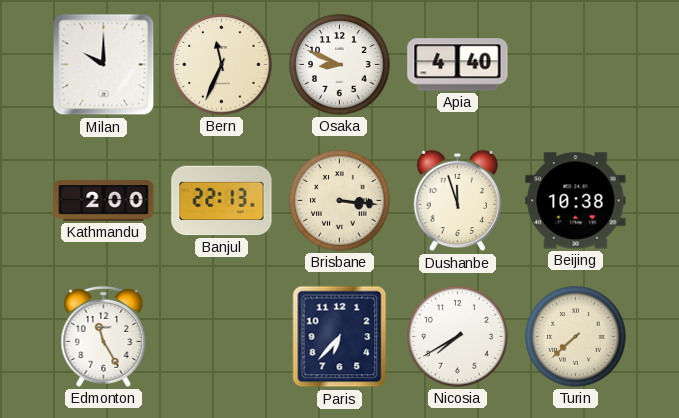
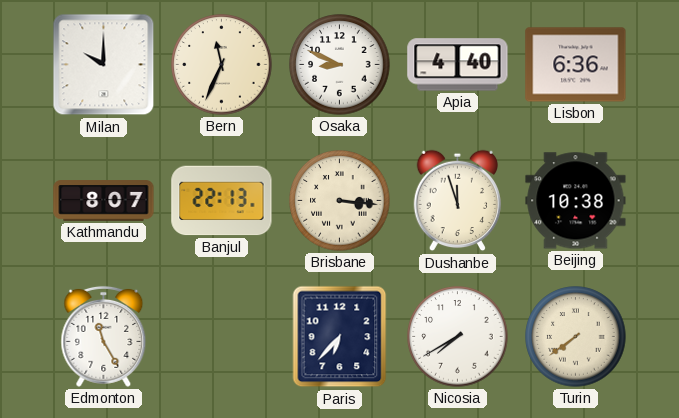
Lisbon: none -> 6:36
Kathmandu: 2:00 -> 8:07
Turin: 7:38 -> 7:39
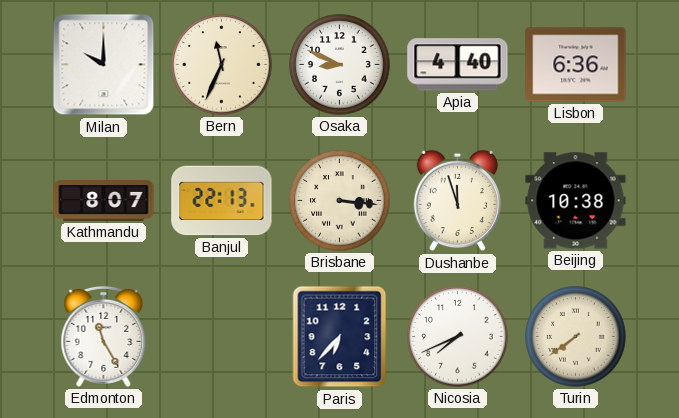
Nicosia: 7:40 -> 7:41
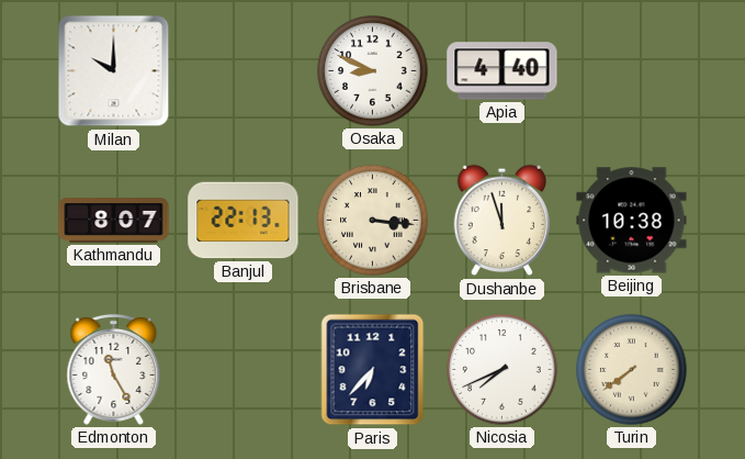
Bern: 11:34 -> none
Lisbon: 6:36 -> none
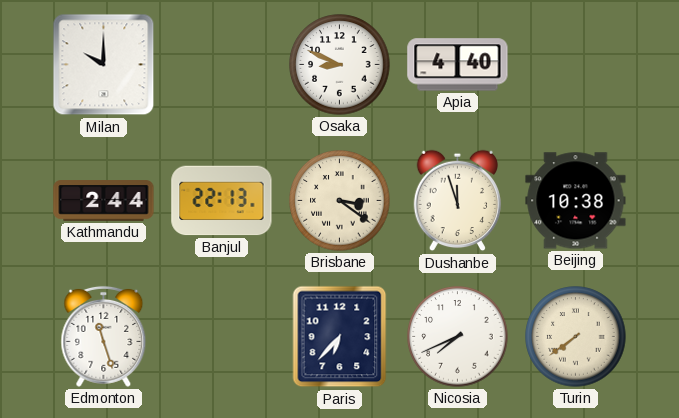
Kathmandu: 8:07 -> 2:44
Brisbane: 3:16 -> 3:21
Edmonton: 11:25 -> 11:27
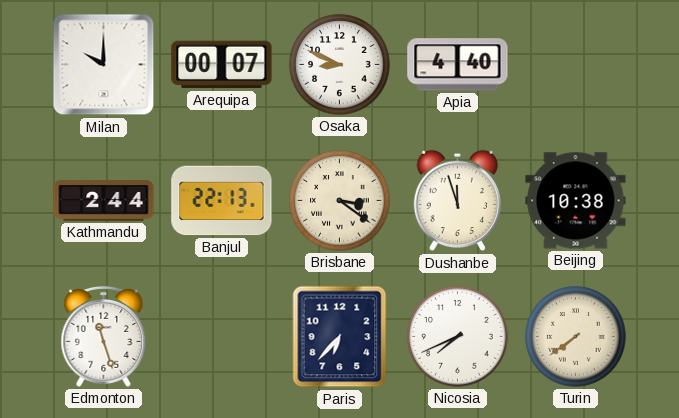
Arequipa: none -> 00:07
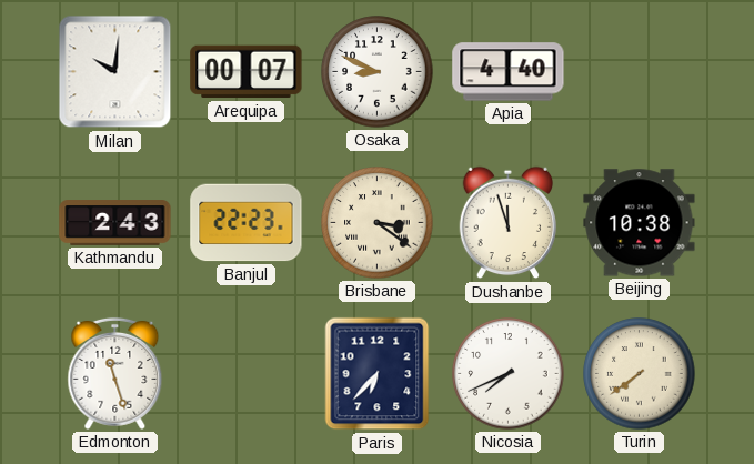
Milan: 10:00 -> 10:01
Kathmandu: 2:44 -> 2:43
Banjul: 22:13 -> 22:23
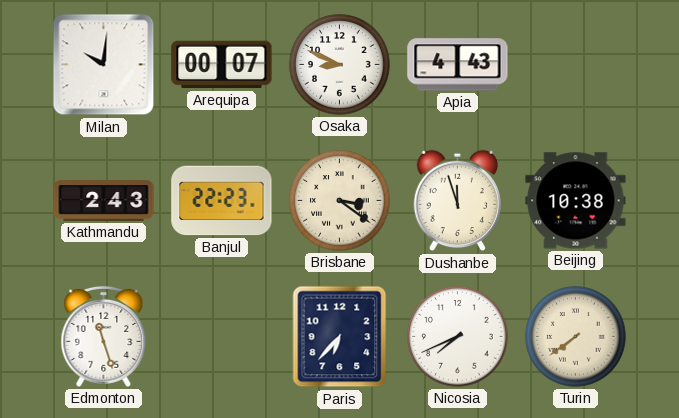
Apia: 4:40 -> 4:43
